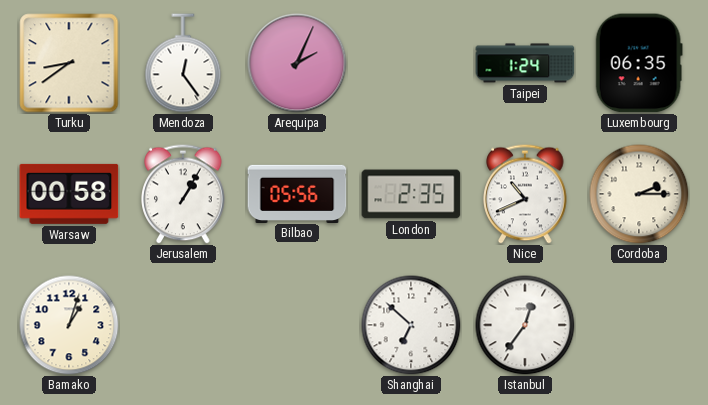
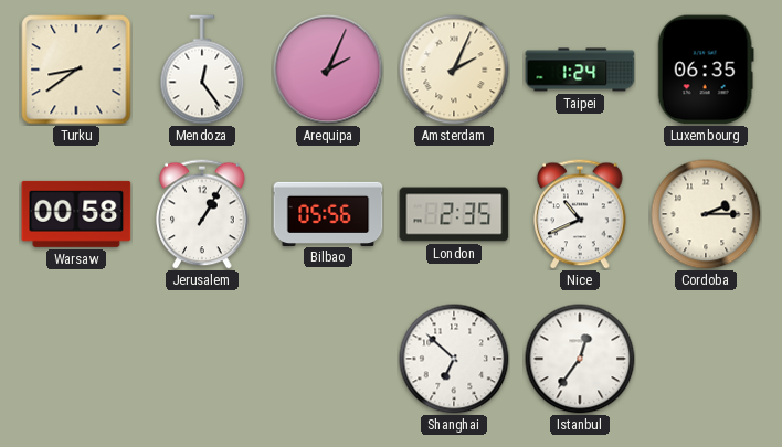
Amsterdam: none -> 2:04
Bamako: 1:03 -> none
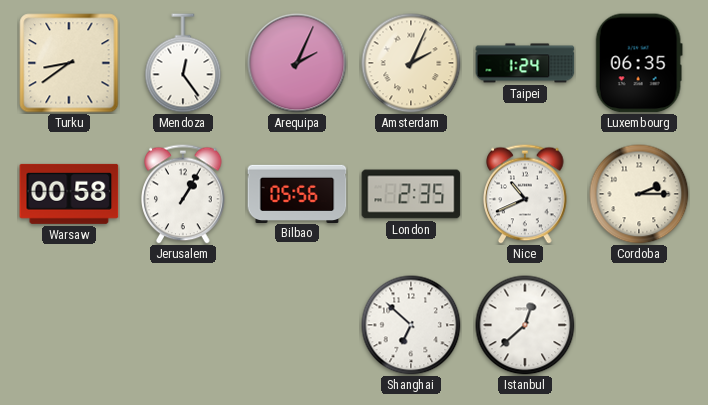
Istanbul: 12:36 -> 12:38
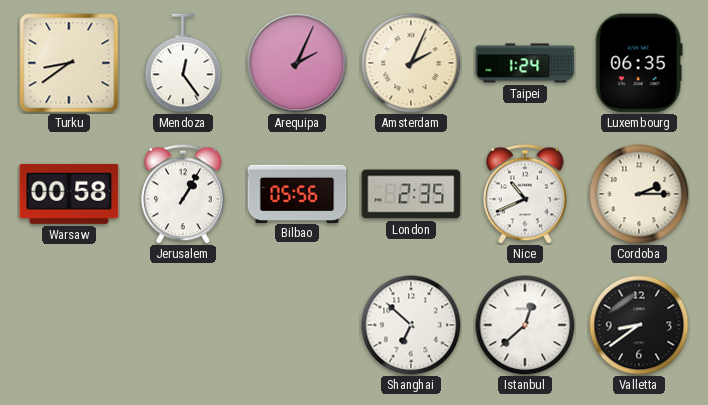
Valletta: none -> 8:39
